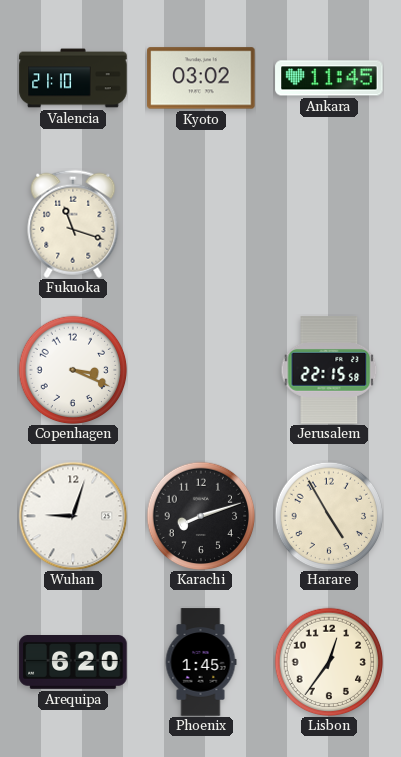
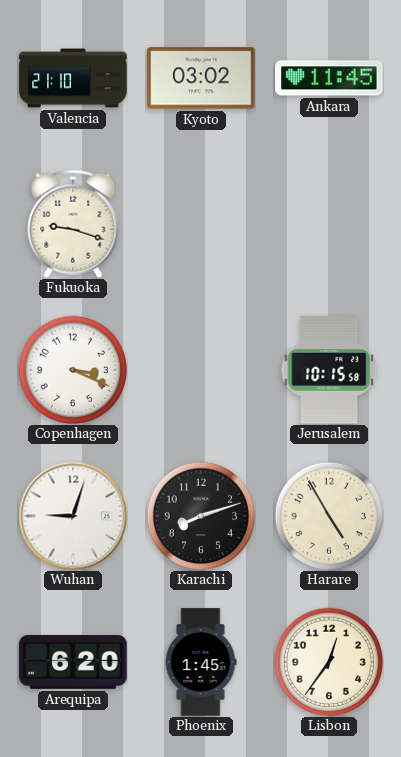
Fukuoka: 11:18 -> 9:18
Jerusalem: 22:15 -> 10:15
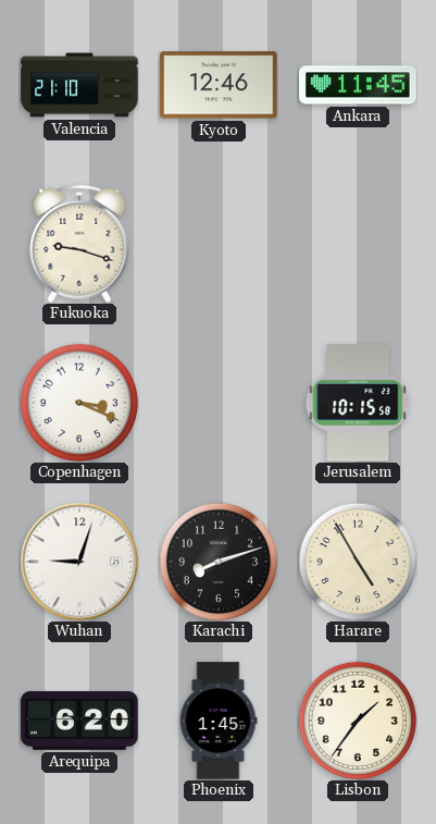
Kyoto: 03:02 -> 12:46
Lisbon: 12:36 -> 1:36
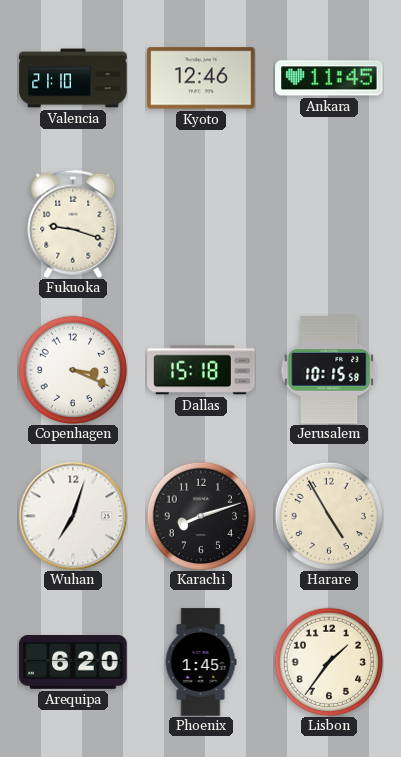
Dallas: none -> 15:18
Wuhan: 9:03 -> 7:03
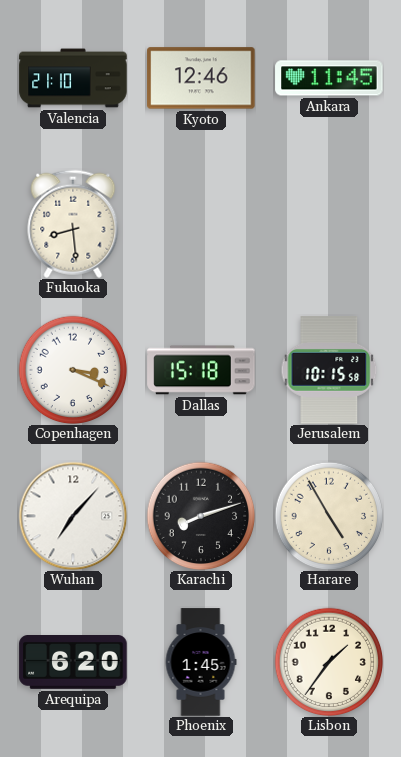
Fukuoka: 9:18 -> 8:29
Wuhan: 7:03 -> 7:07
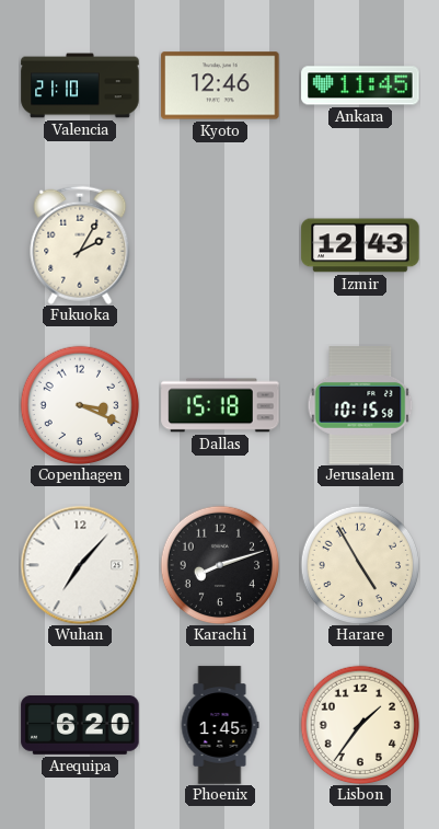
Fukuoka: 8:29 -> 2:05
Izmir: none -> 12:43
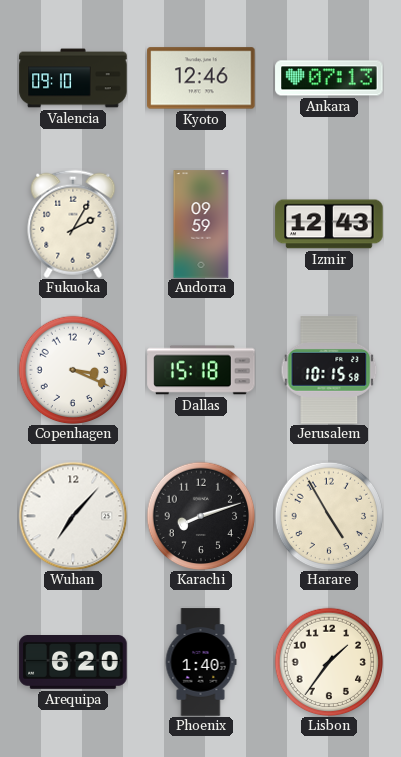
Valencia: 21:10 -> 09:10
Ankara: 11:45 -> 07:13
Andorra: none -> 09:59
Phoenix: 1:45 -> 1:40
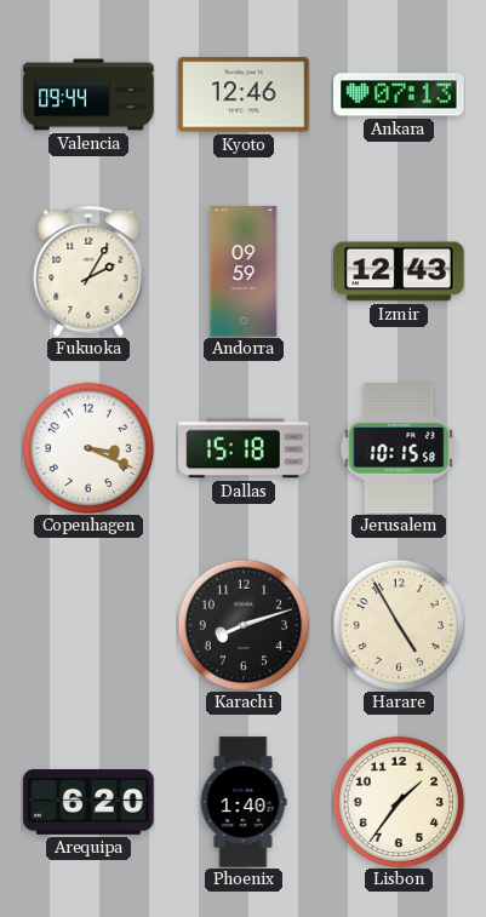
Valencia: 09:10 -> 09:44
Wuhan: 7:07 -> none
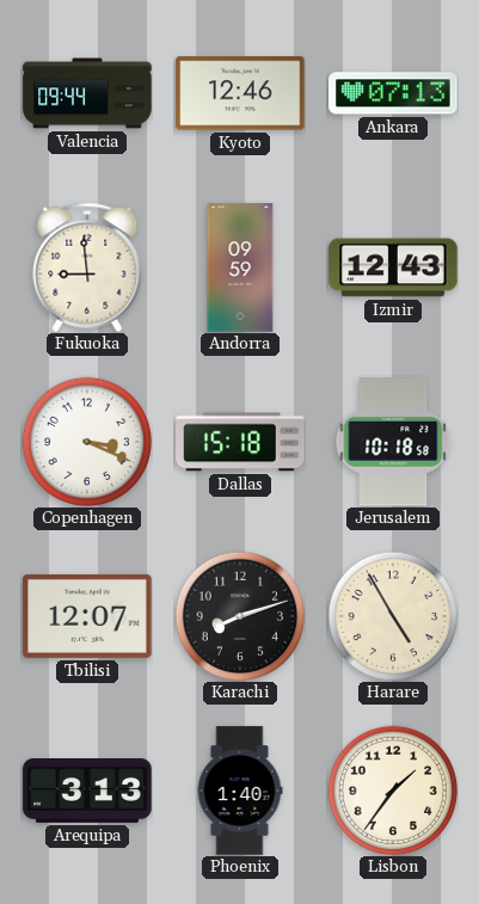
Fukuoka: 2:05 -> 8:59
Jerusalem: 10:15 -> 10:18
Tbilisi: none -> 12:07
Arequipa: 6:20 -> 3:13
